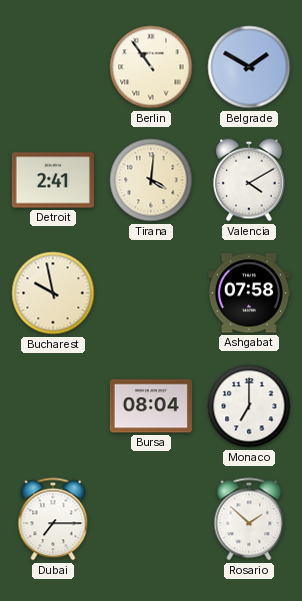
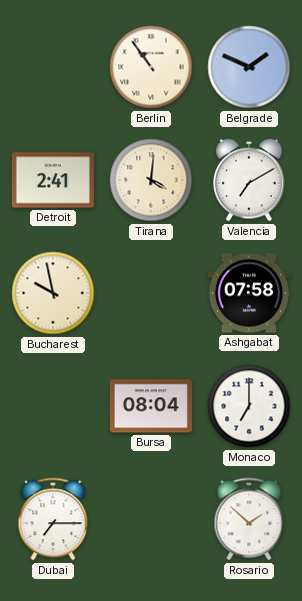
Belgrade: 1:50 -> 1:49
Valencia: 4:10 -> 7:10
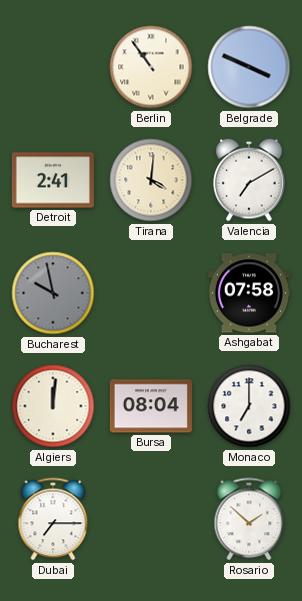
Belgrade: 1:49 -> 3:49
Bucharest dial: cream -> grey
Algiers: none -> 12:01
